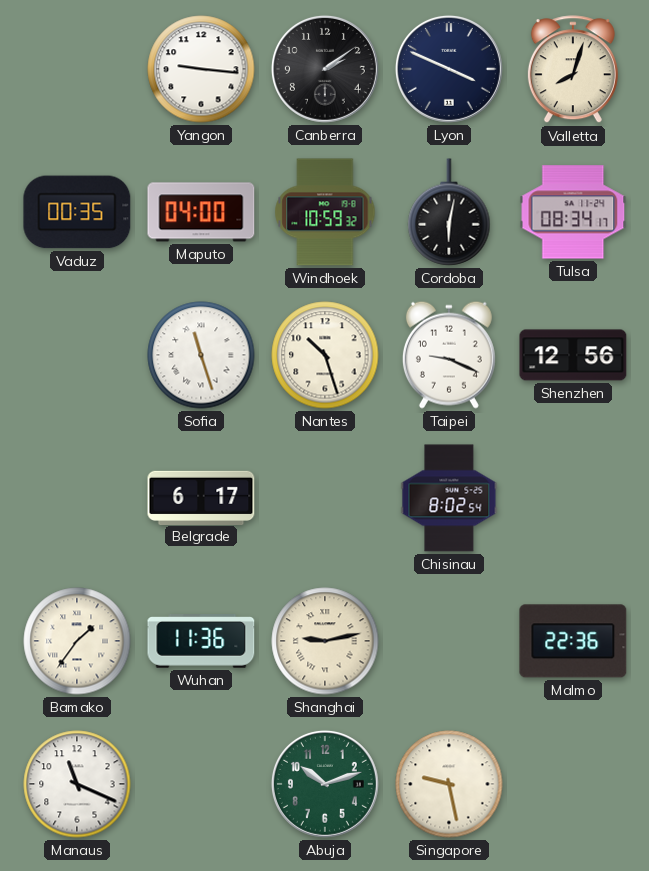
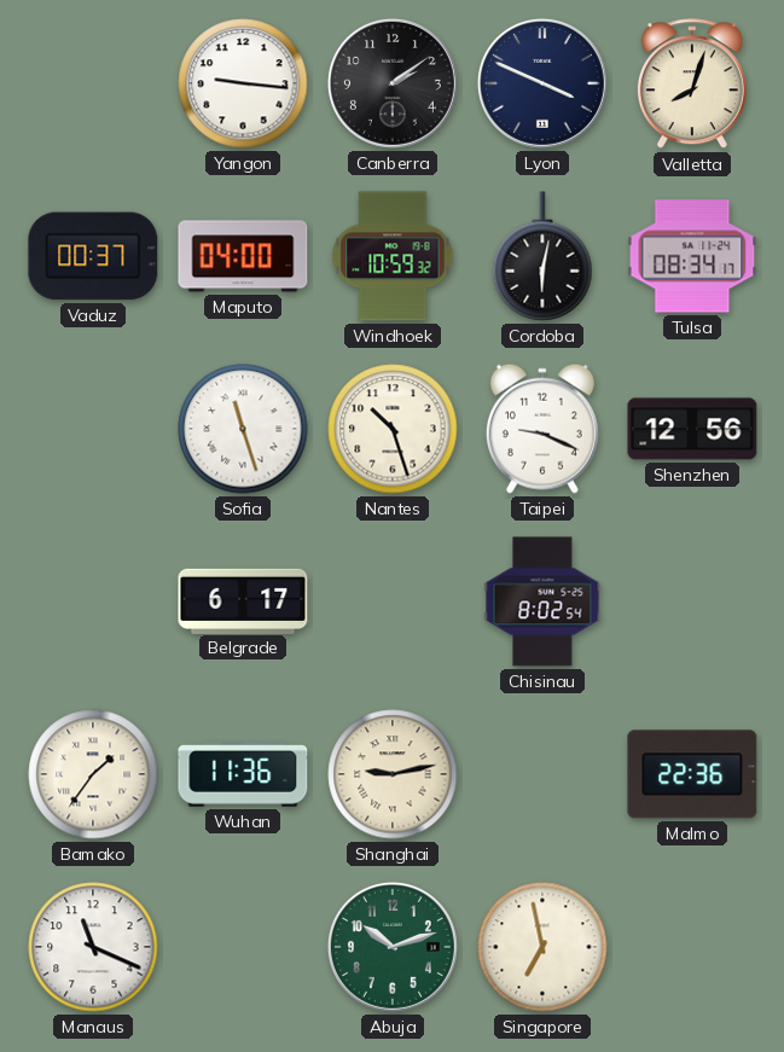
Vaduz: 00:35 -> 00:37
Singapore: 9:28 -> 6:58
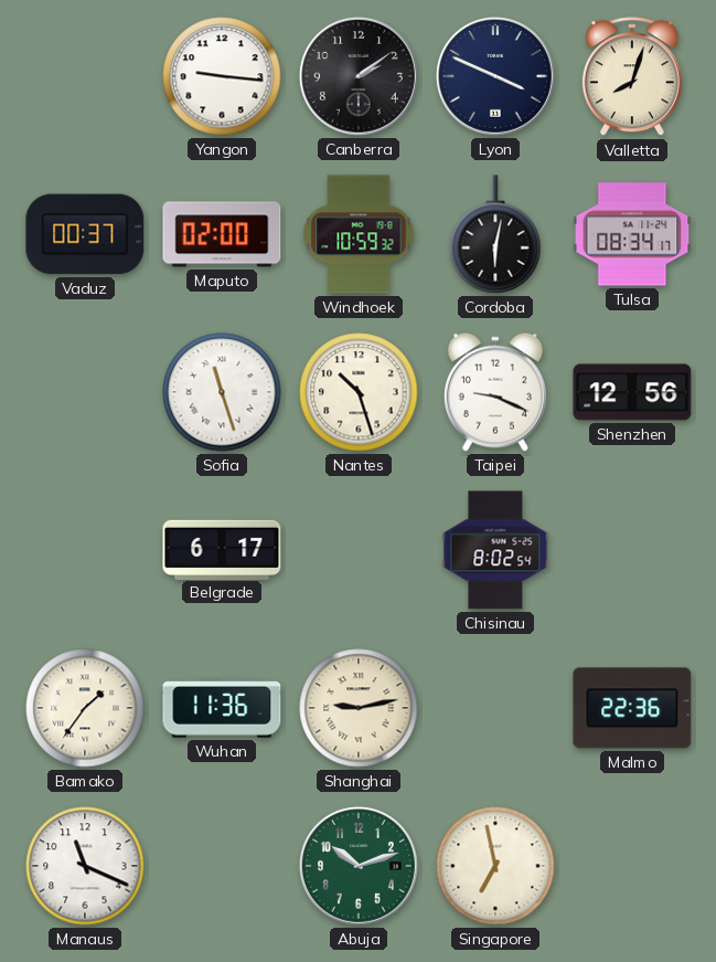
Maputo: 04:00 -> 02:00
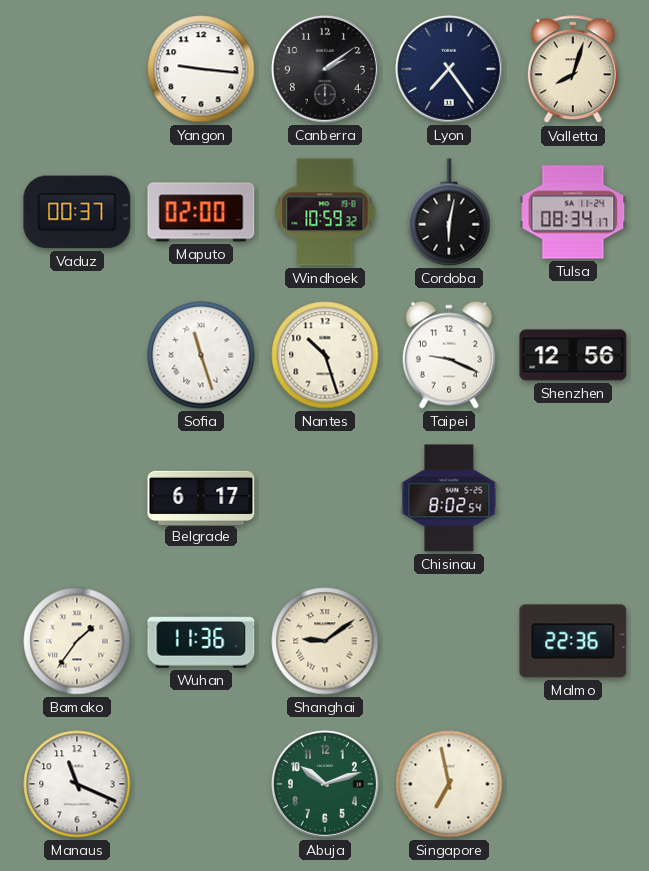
Lyon: 3:49 -> 7:24
Shanghai: 9:13 -> 9:09
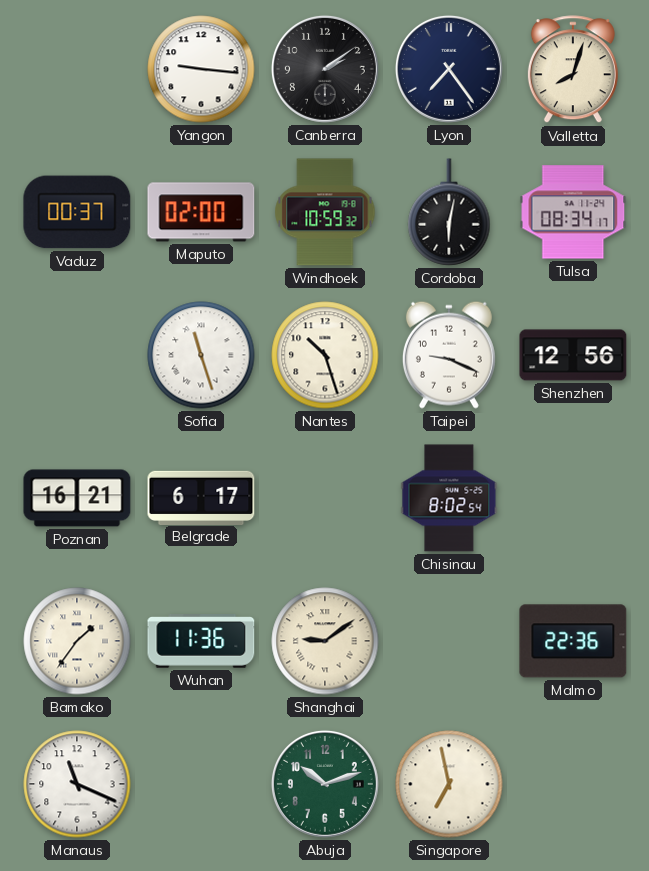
Poznan: none -> 16:21
